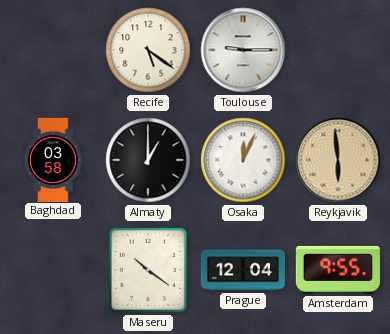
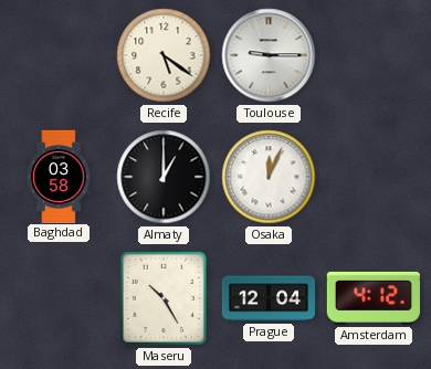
Reykjavik: 5:59 -> none
Maseru: 10:21 -> 10:25
Amsterdam: 9:55 -> 4:12
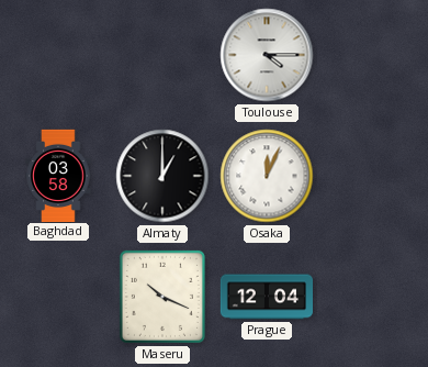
Recife: 5:21 -> none
Toulouse: 9:15 -> 4:15
Maseru: 10:25 -> 10:19
Amsterdam: 4:12 -> none
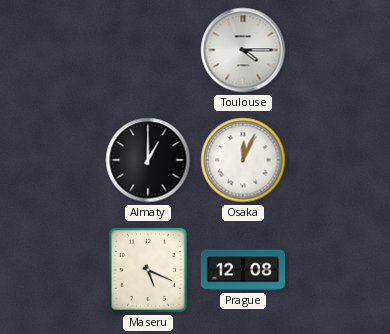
Baghdad: 03:58 -> none
Maseru: 10:19 -> 5:19
Prague: 12:04 -> 12:08
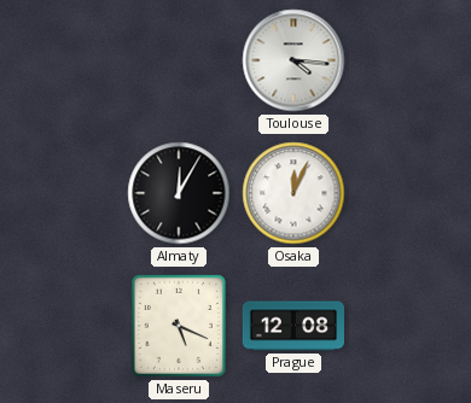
Toulouse: 4:15 -> 4:16
Almaty: 1:00 -> 12:05
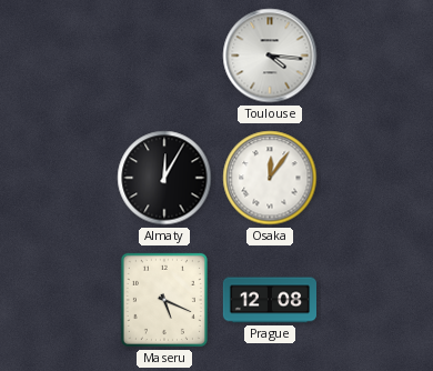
Osaka: 12:04 -> 12:06
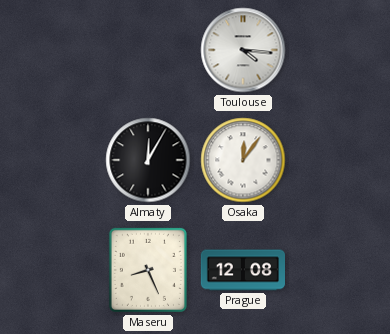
Maseru: 5:19 -> 8:26
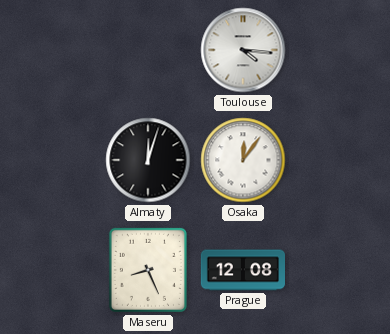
Almaty: 12:05 -> 12:03
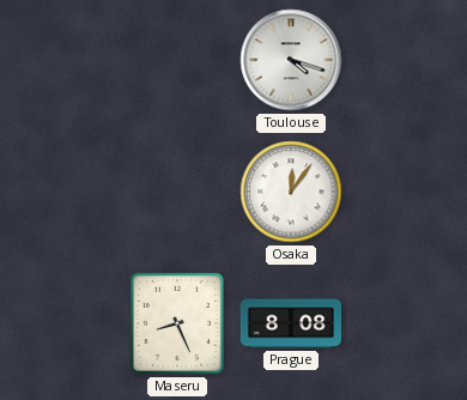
Toulouse: 4:16 -> 4:18
Almaty: 12:03 -> none
Prague: 12:08 -> 8:08
